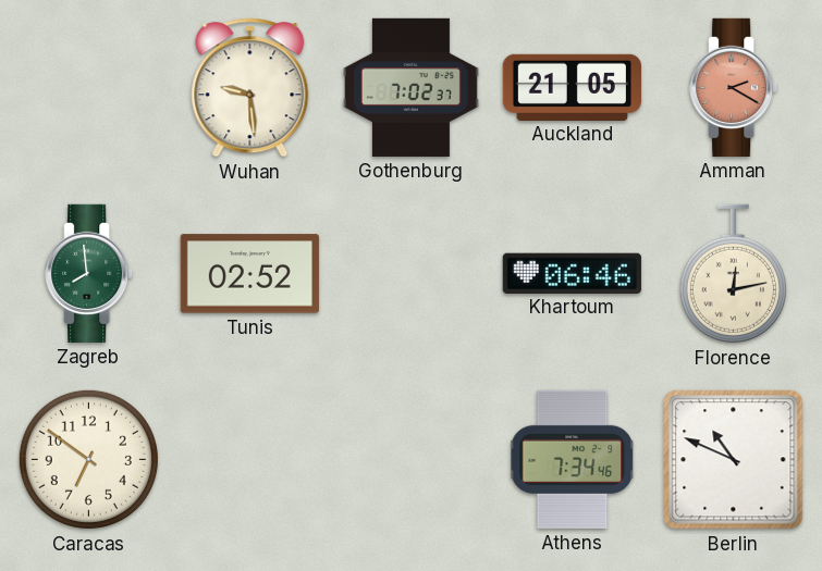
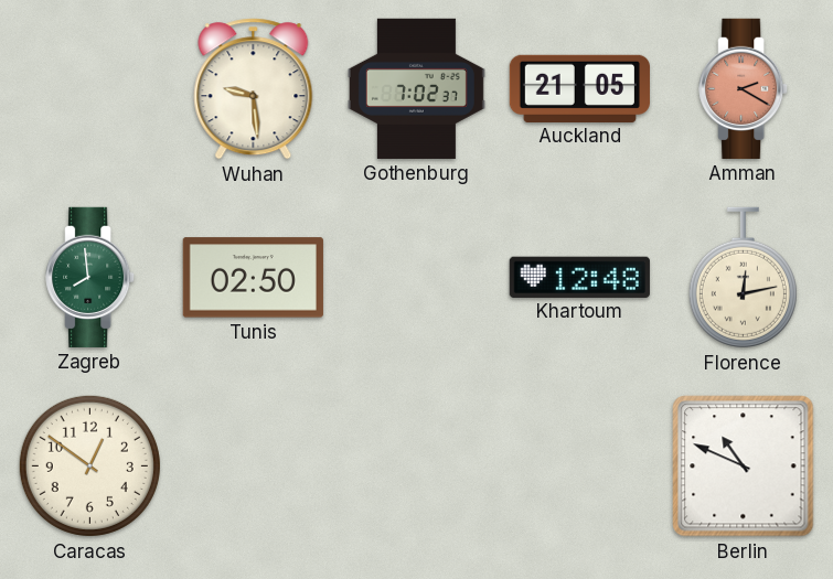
Tunis: 02:52 -> 02:50
Khartoum: 06:46 -> 12:48
Caracas: 6:51 -> 12:51
Athens: 7:34 -> none
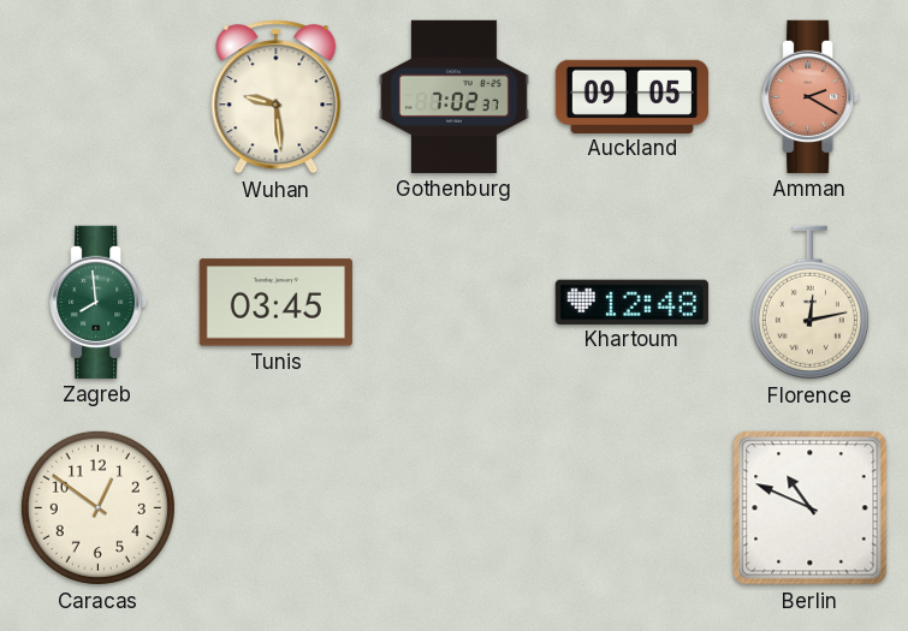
Auckland: 21:05 -> 09:05
Tunis: 02:50 -> 03:45
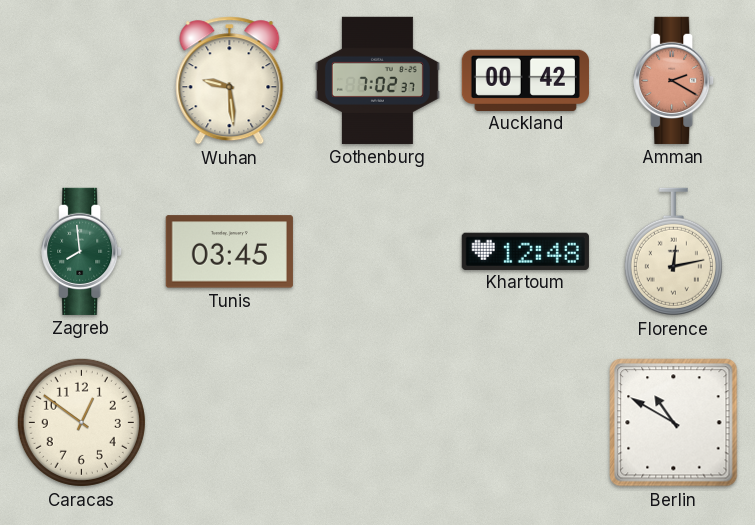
Auckland: 09:05 -> 00:42
Berlin: 10:49 -> 10:50
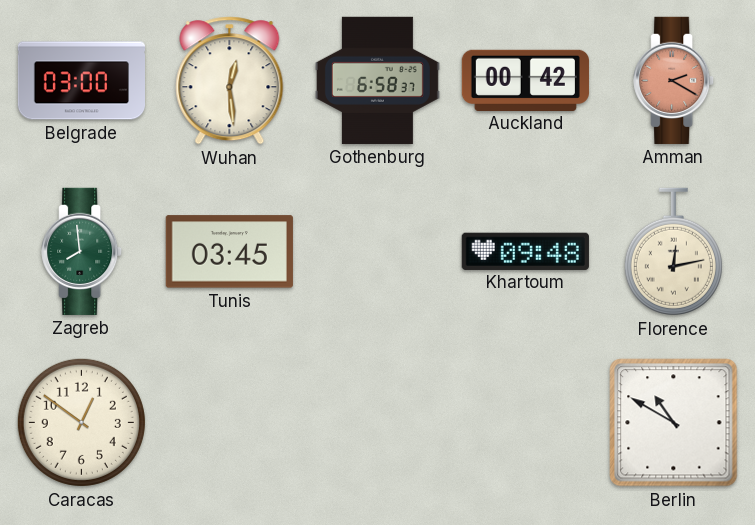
Belgrade: none -> 03:00
Wuhan: 9:29 -> 12:29
Gothenburg: 7:02 -> 6:58
Khartoum: 12:48 -> 09:48
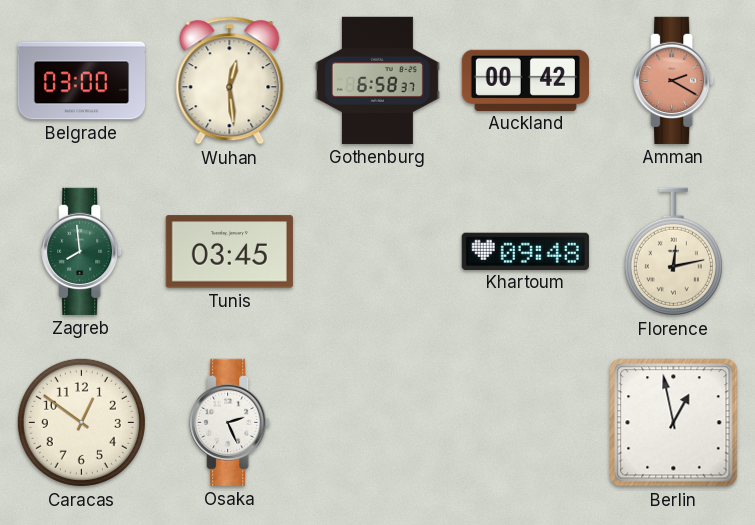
Osaka: none -> 2:26
Berlin: 10:50 -> 12:58
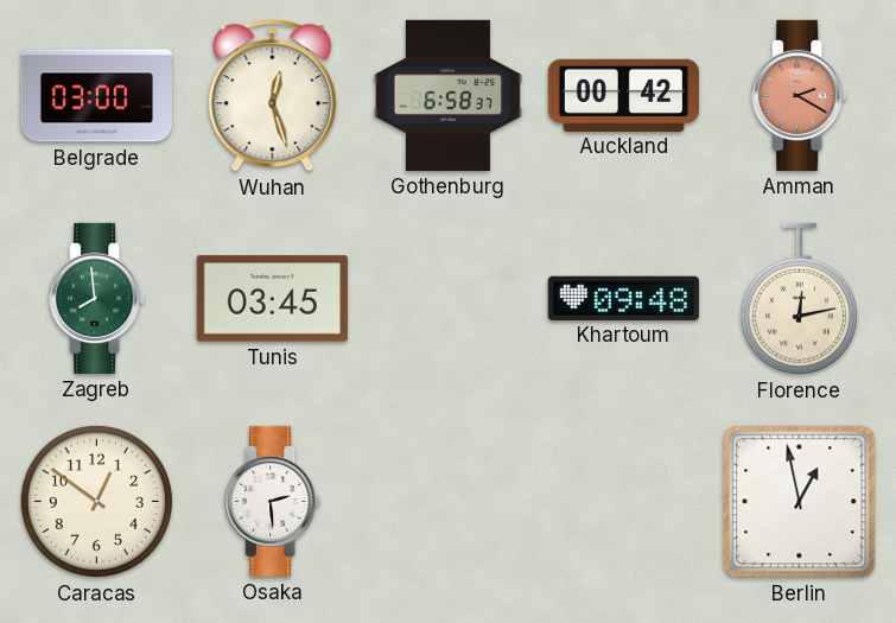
Wuhan: 12:29 -> 12:27
Osaka: 2:26 -> 2:29
